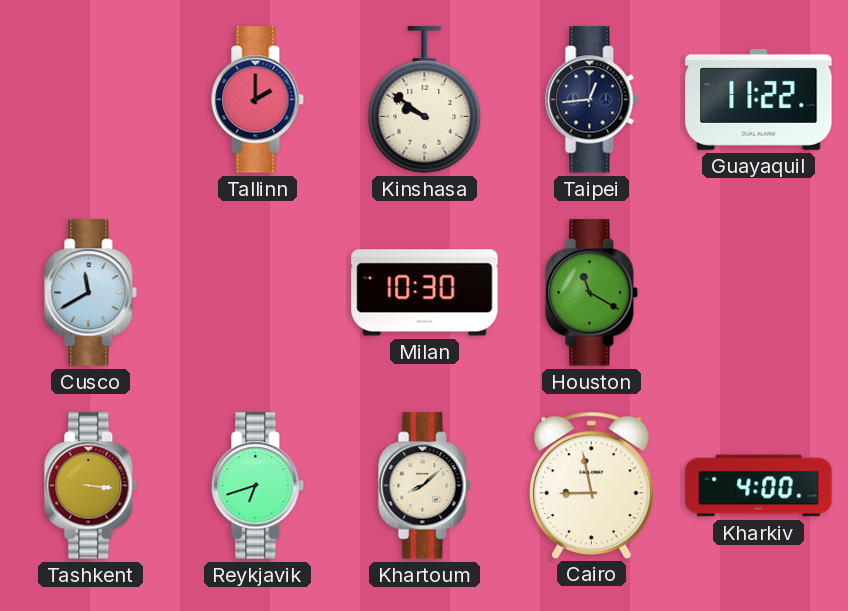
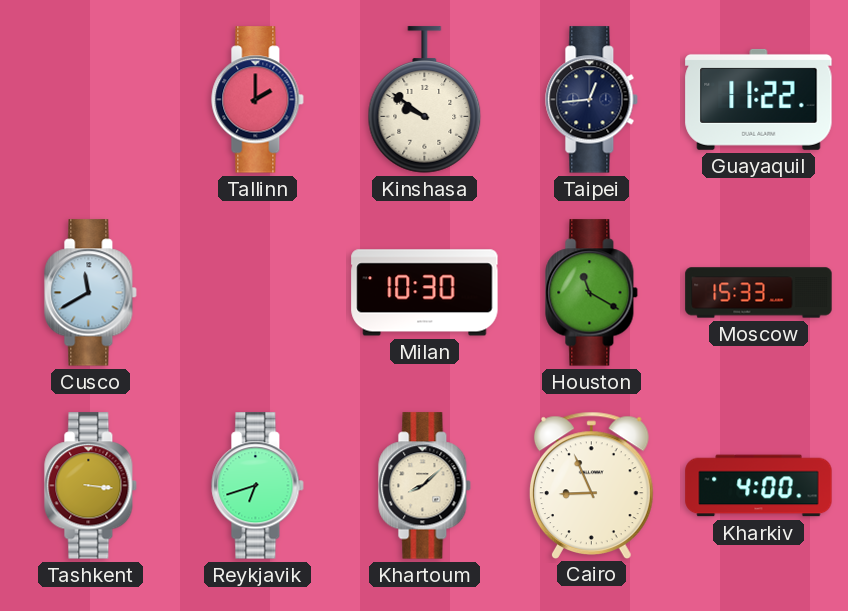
Moscow: none -> 15:33
Cairo: 8:58 -> 8:56
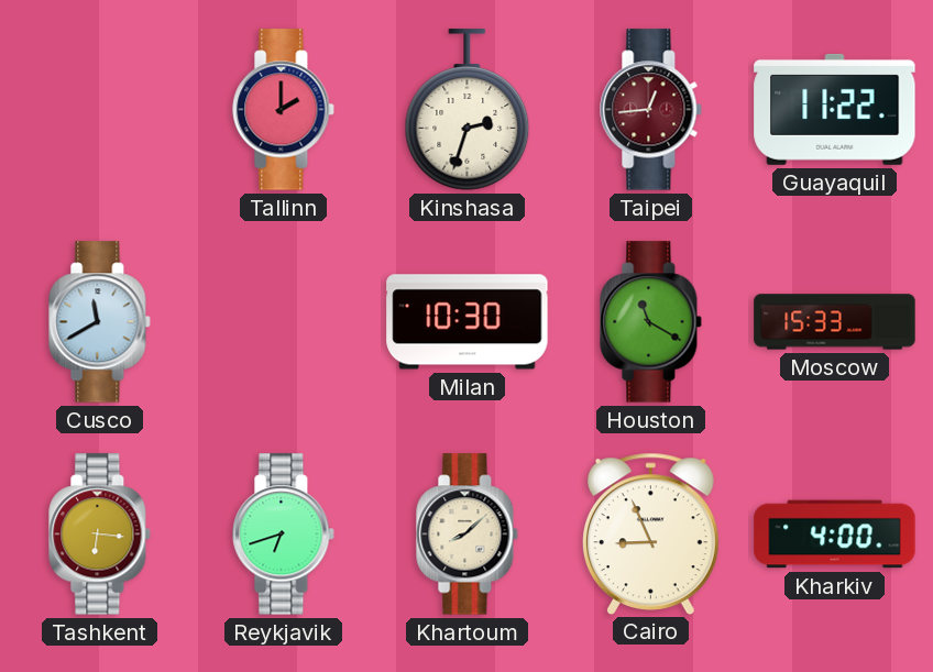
Kinshasa: 9:51 -> 2:33
Taipei dial: navy -> burgundy
Tashkent: 3:16 -> 6:16
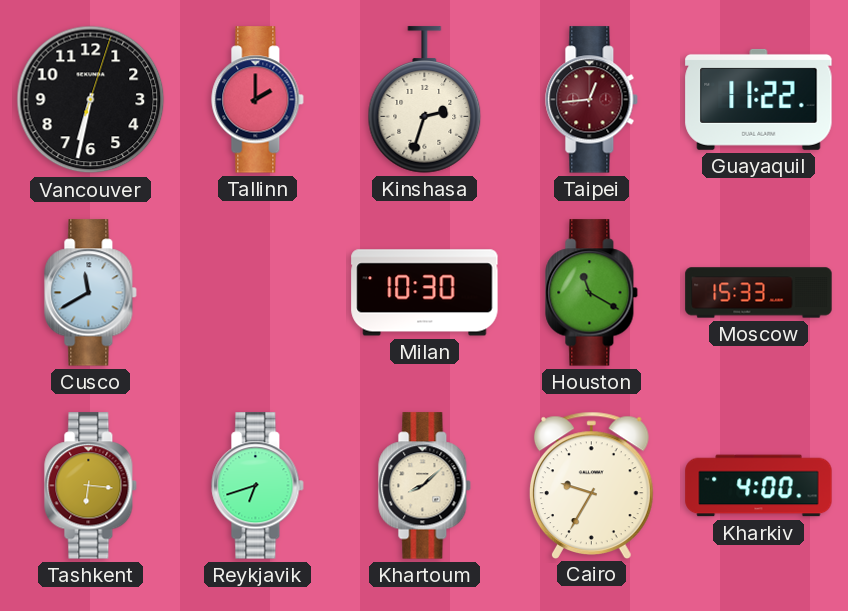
Vancouver: none -> 6:32
Cairo: 8:56 -> 9:35
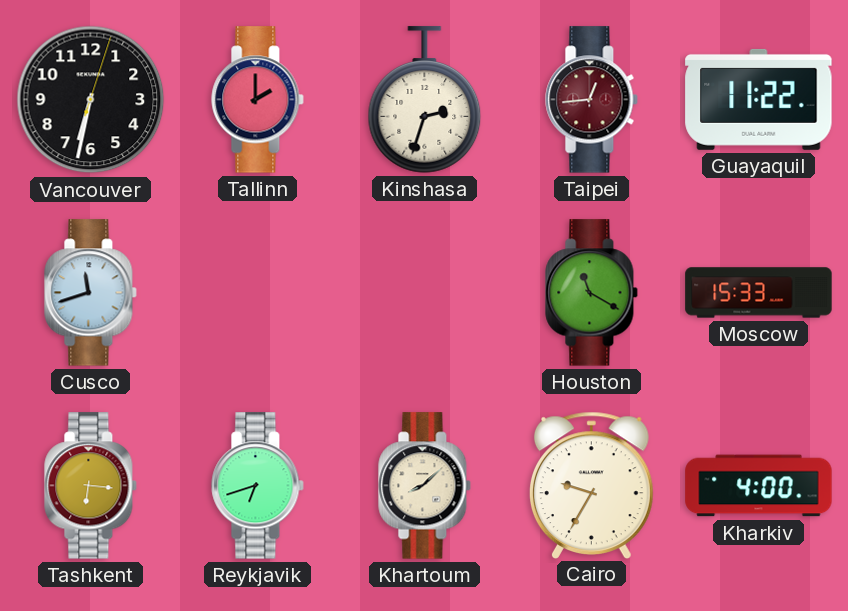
Cusco: 11:40 -> 11:42
Milan: 10:30 -> none
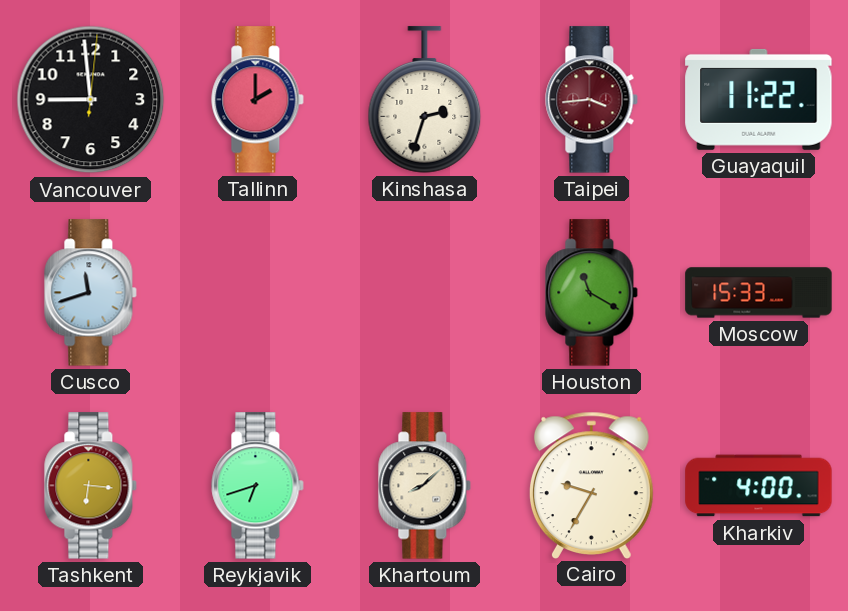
Vancouver: 6:32 -> 8:59
Taipei: 12:44 -> 3:44
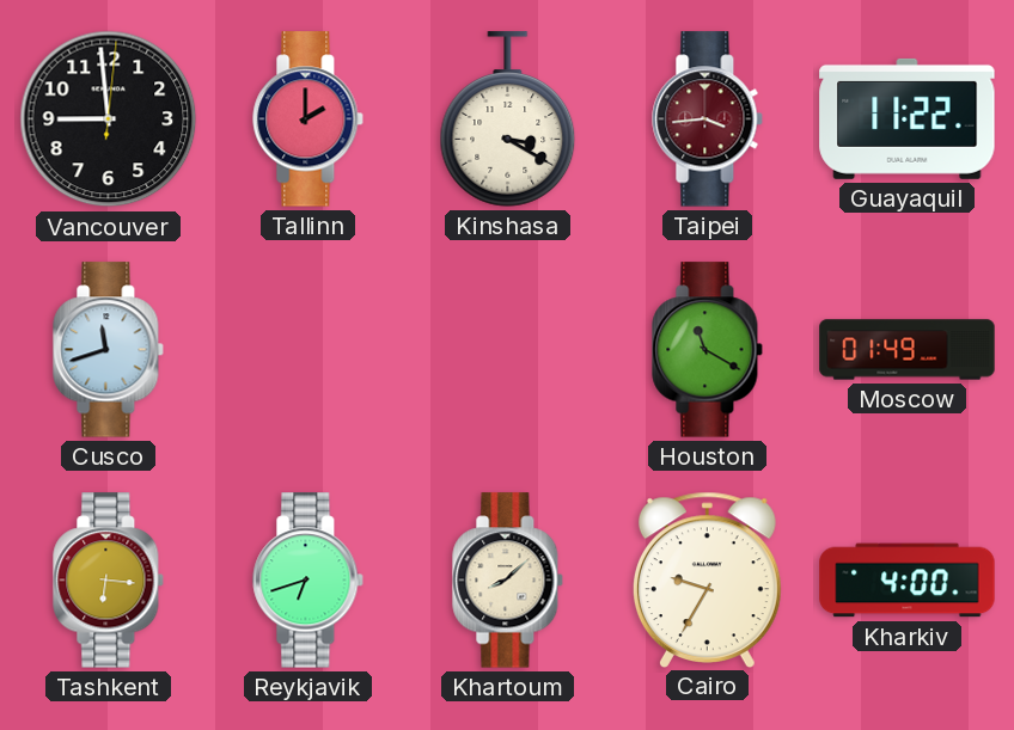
Kinshasa: 2:33 -> 3:20
Moscow: 15:33 -> 01:49
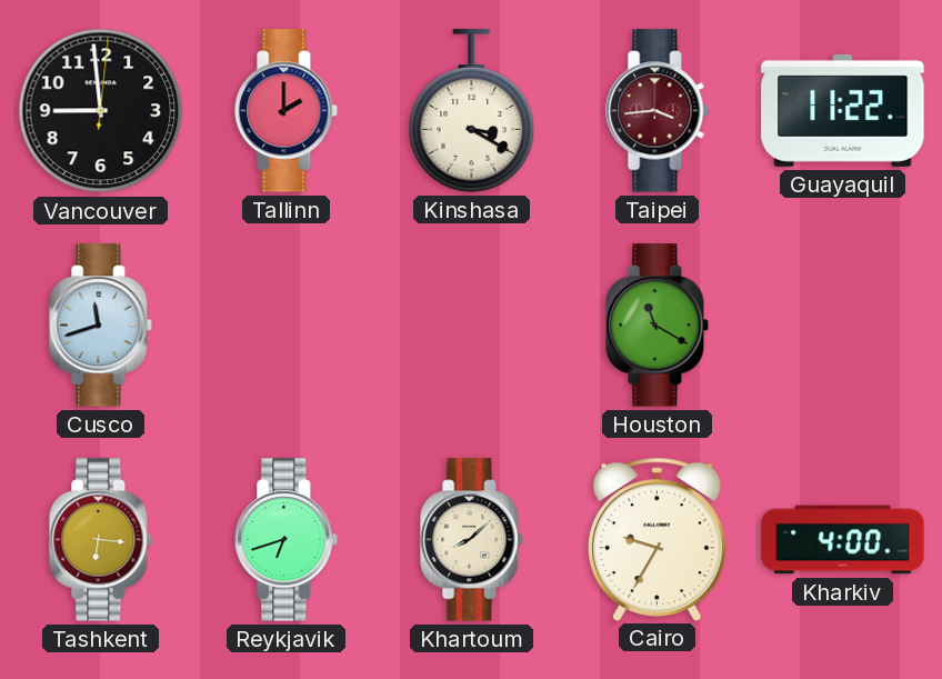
Moscow: 01:49 -> none
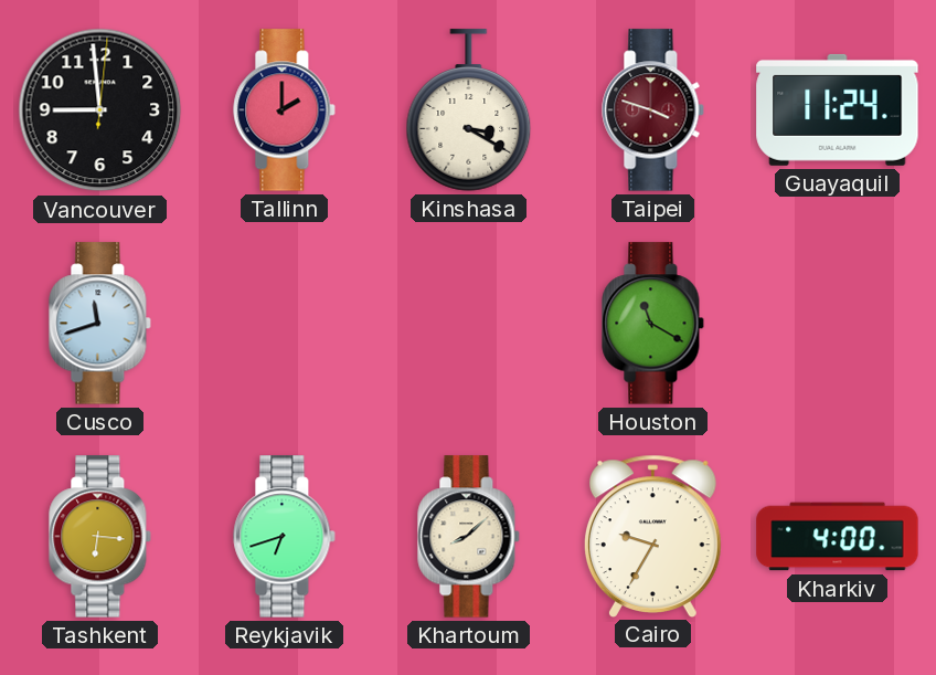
Taipei: 3:44 -> 3:48
Guayaquil: 11:22 -> 11:24
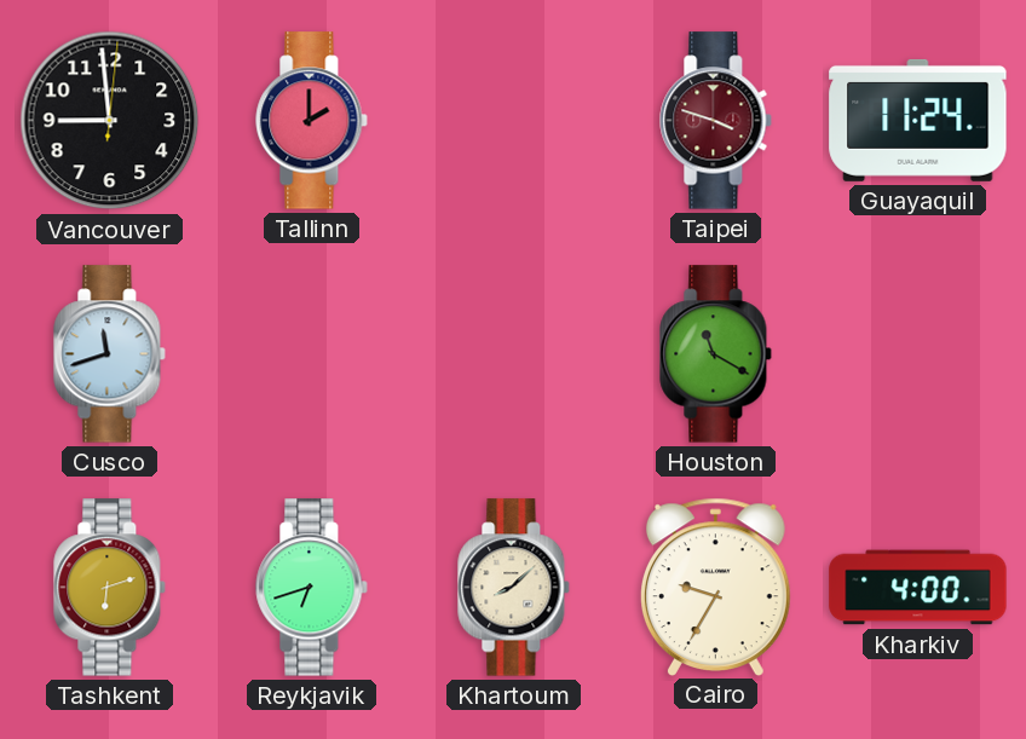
Kinshasa: 3:20 -> none
Tashkent: 6:16 -> 6:12
